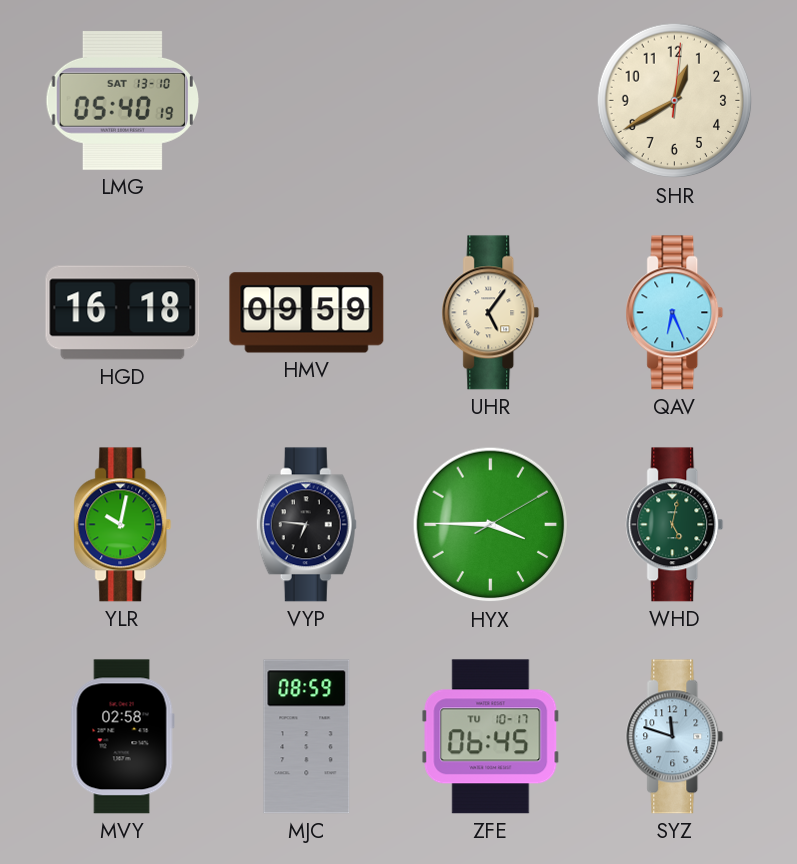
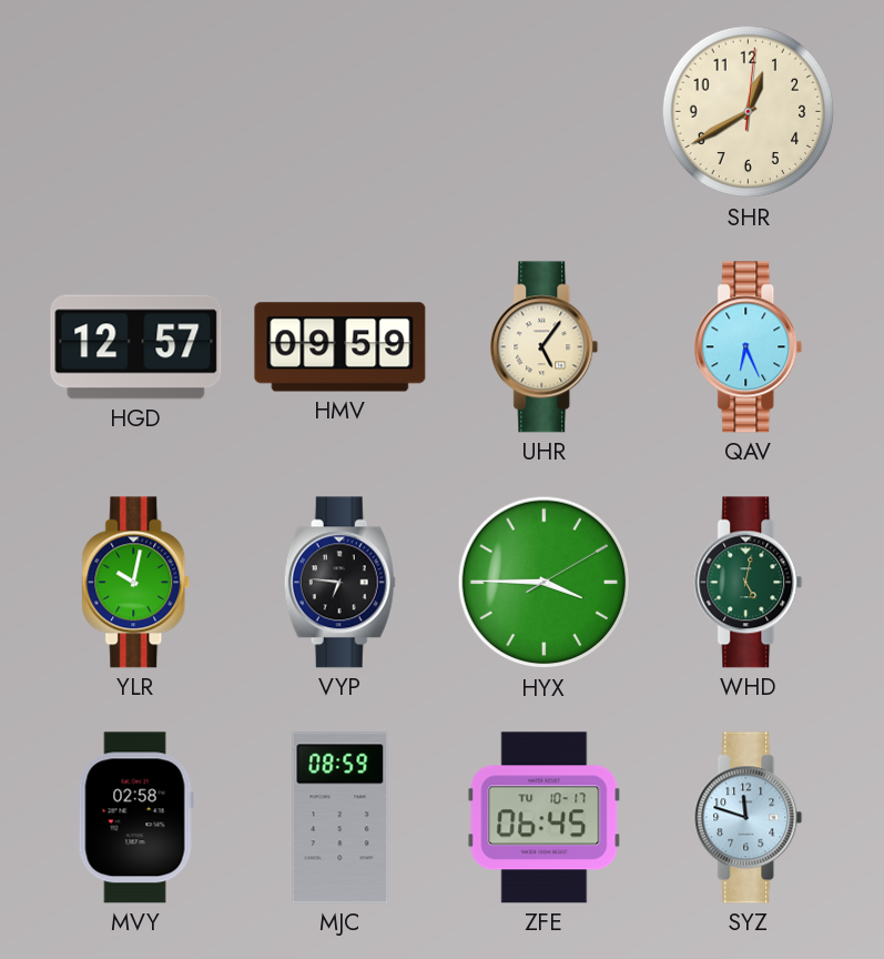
LMG: 05:40 -> none
HGD: 16:18 -> 12:57
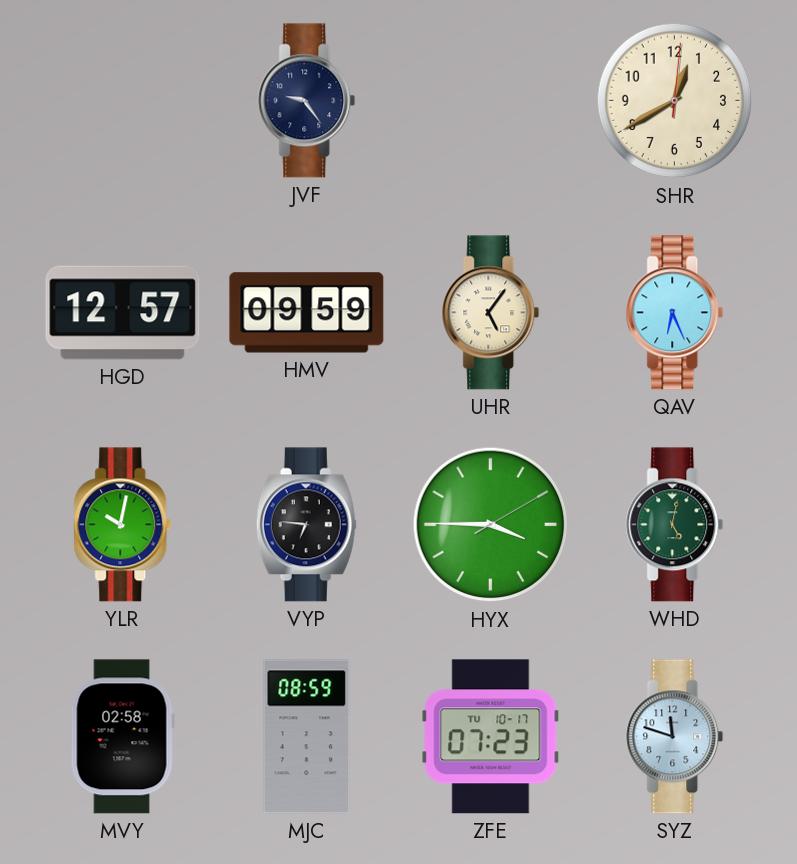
JVF: none -> 9:24
ZFE: 06:45 -> 07:23
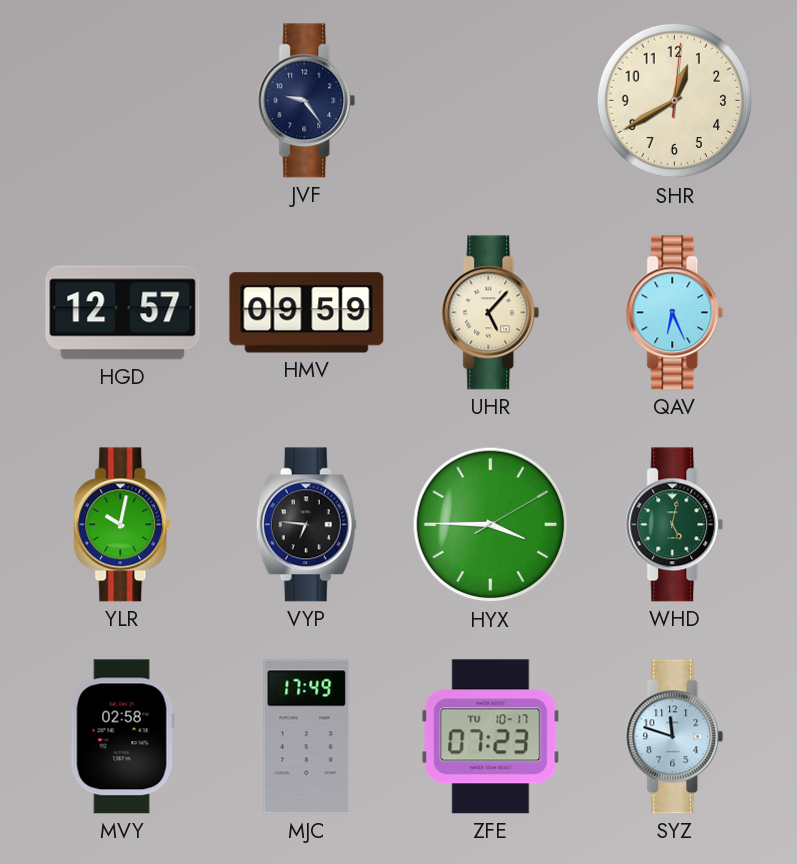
UHR: 5:06 -> 5:07
MJC: 08:59 -> 17:49
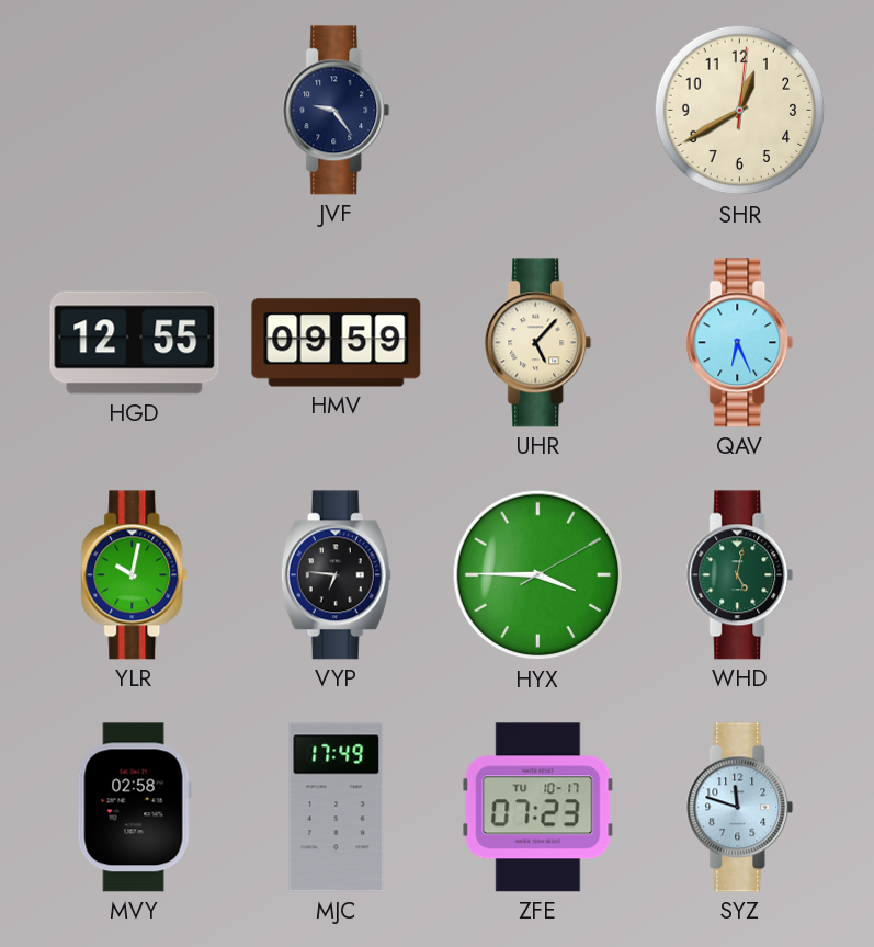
HGD: 12:57 -> 12:55
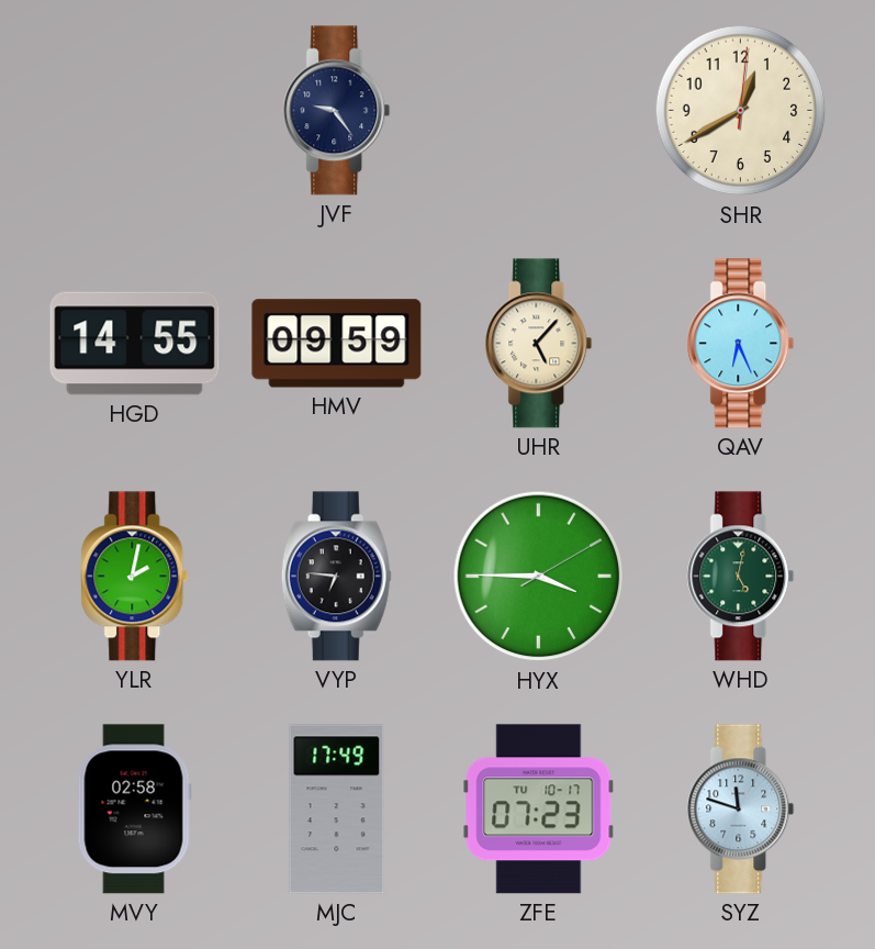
HGD: 12:55 -> 14:55
YLR: 10:02 -> 2:02
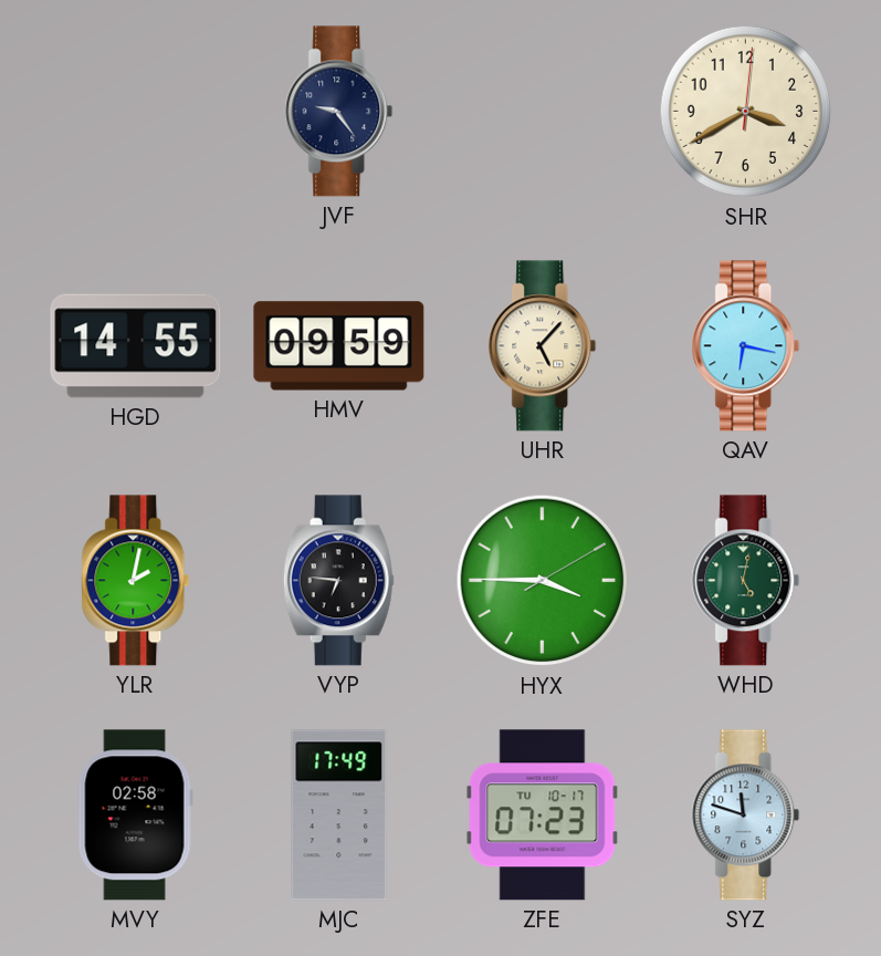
SHR: 12:40 -> 3:40
QAV: 6:26 -> 6:17
